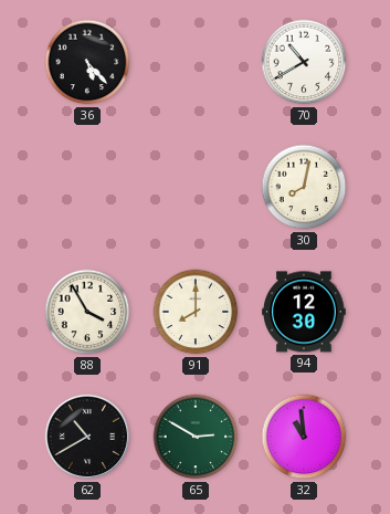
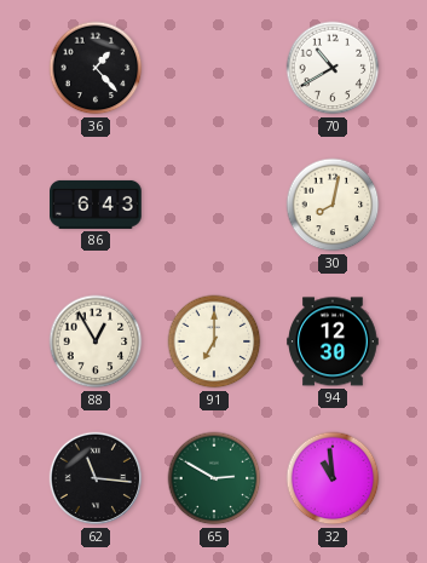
36: 5:23 -> 1:23
86: none -> 6:43
88: 3:55 -> 12:55
91: 8:00 -> 7:00
62: 10:40 -> 11:16
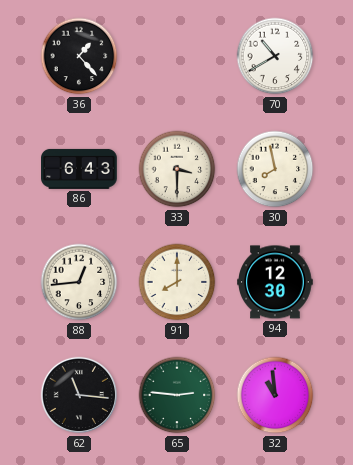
33: none -> 3:30
30: 8:02 -> 7:58
88: 12:55 -> 12:44
91: 7:00 -> 8:00
65: 2:50 -> 2:46
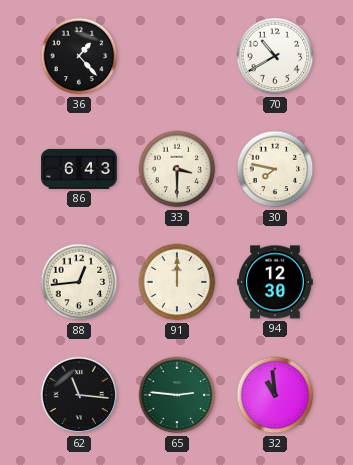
30: 7:58 -> 7:47
91: 8:00 -> 12:00
